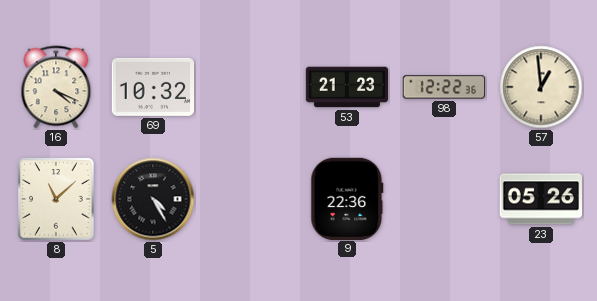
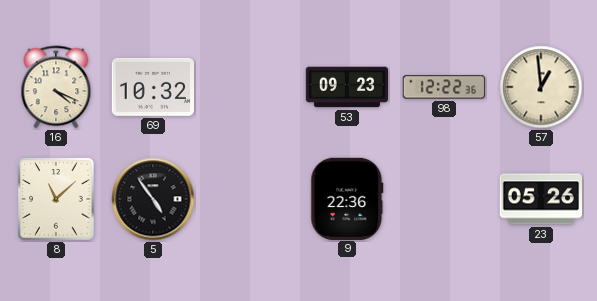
53: 21:23 -> 09:23
5: 4:25 -> 4:54
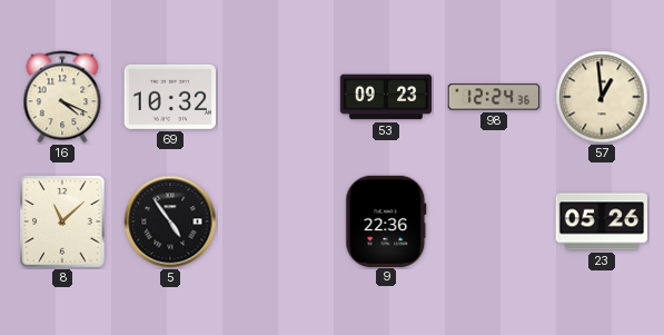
98: 12:22 -> 12:24
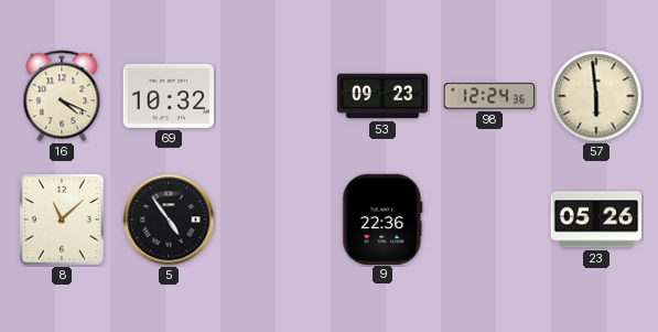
57: 12:59 -> 5:59
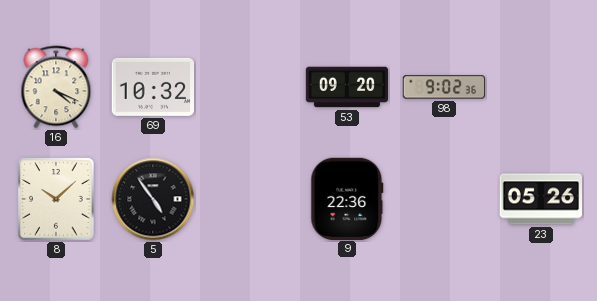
53: 09:23 -> 09:20
98: 12:24 -> 9:02
57: 5:59 -> none
8: 11:08 -> 10:08
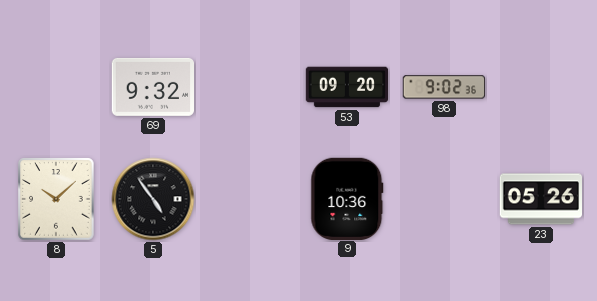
16: 4:19 -> none
69: 10:32 -> 9:32
9: 22:36 -> 10:36
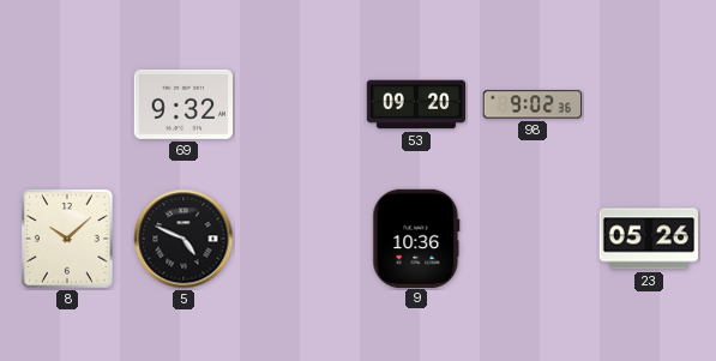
5: 4:54 -> 4:49
